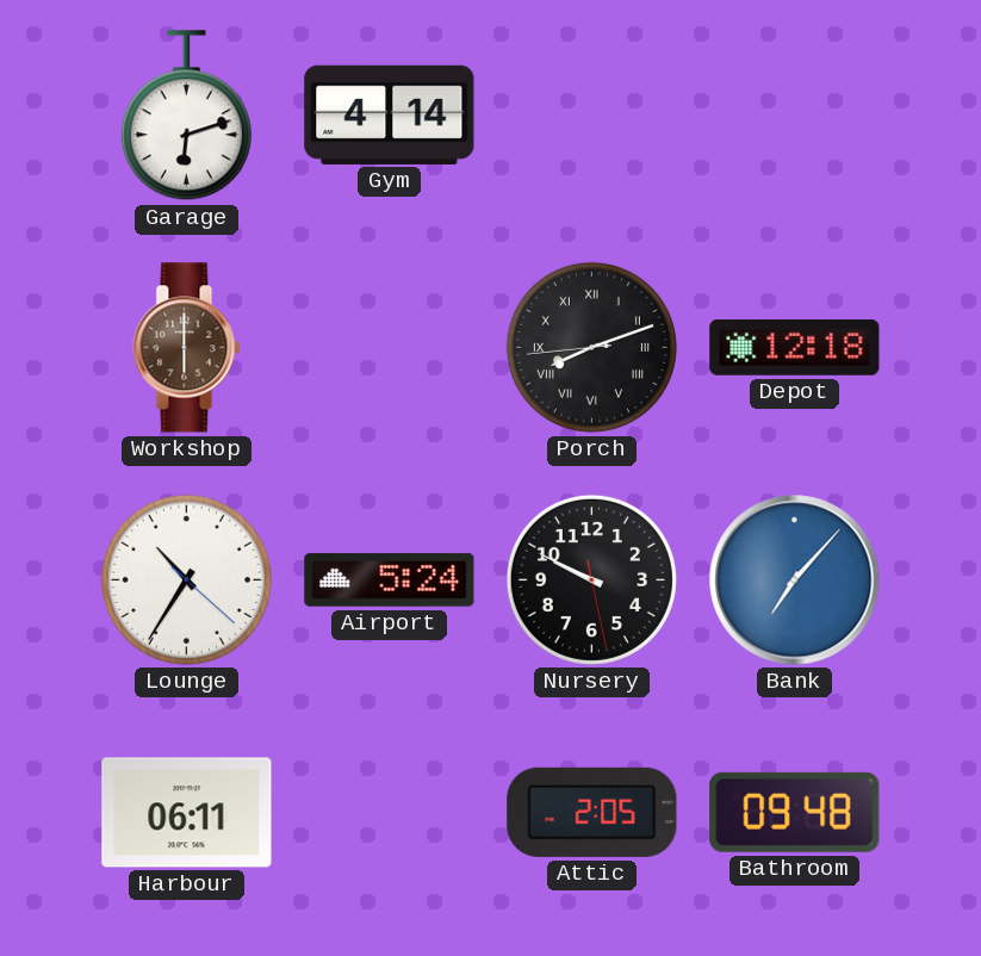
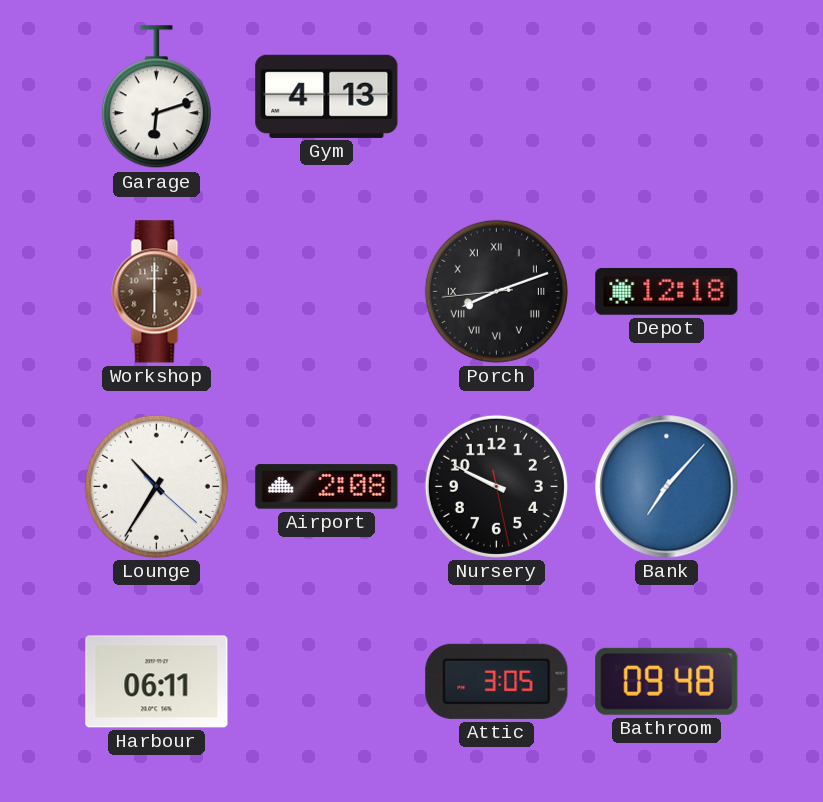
Gym: 4:14 -> 4:13
Airport: 5:24 -> 2:08
Attic: 2:05 -> 3:05
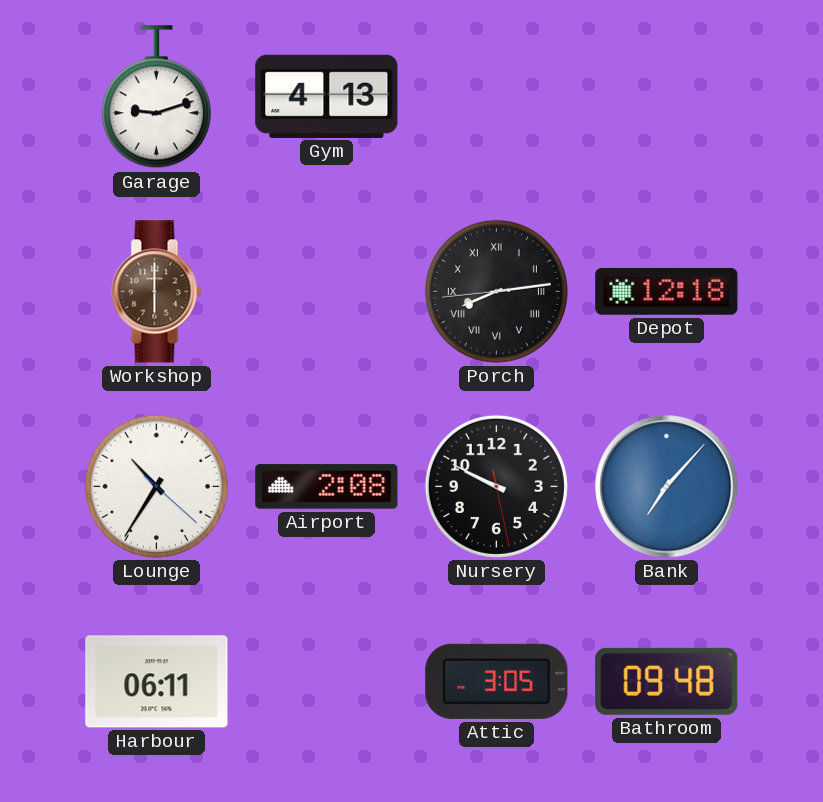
Garage: 6:12 -> 9:12
Porch: 8:11 -> 8:13
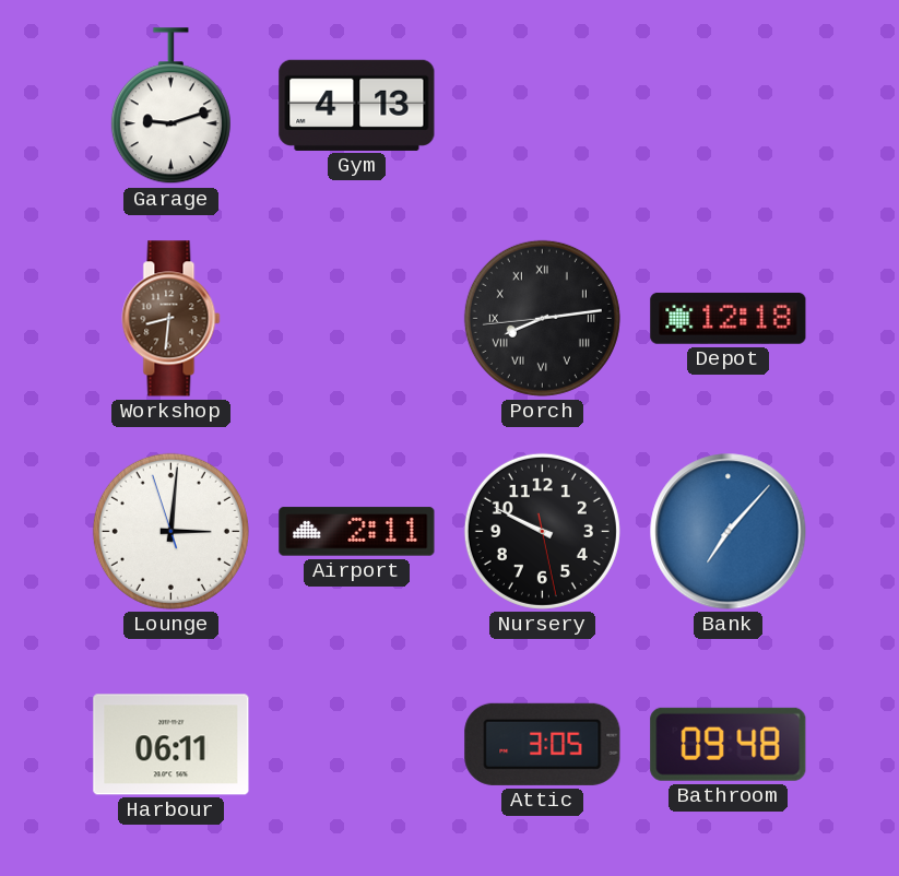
Workshop: 6:00 -> 8:31
Lounge: 10:35 -> 3:00
Airport: 2:08 -> 2:11
